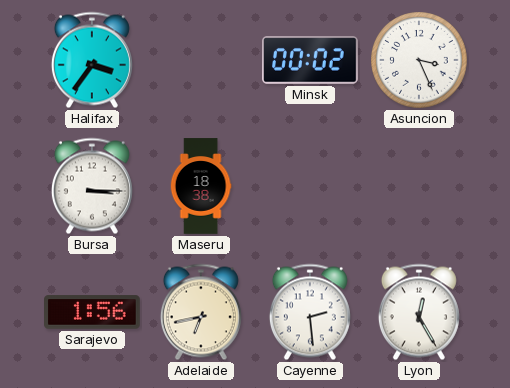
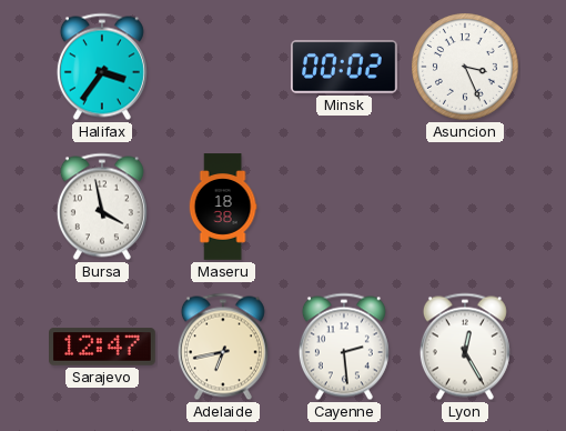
Bursa: 3:15 -> 3:58
Sarajevo: 1:56 -> 12:47
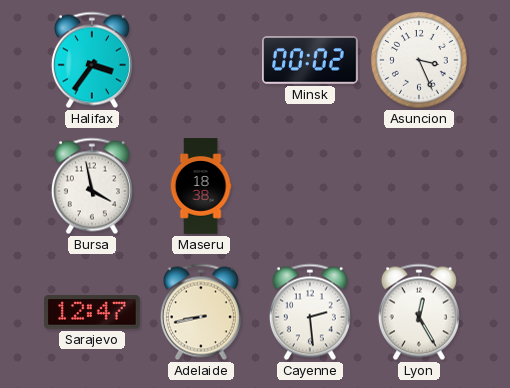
Adelaide: 6:43 -> 8:43
